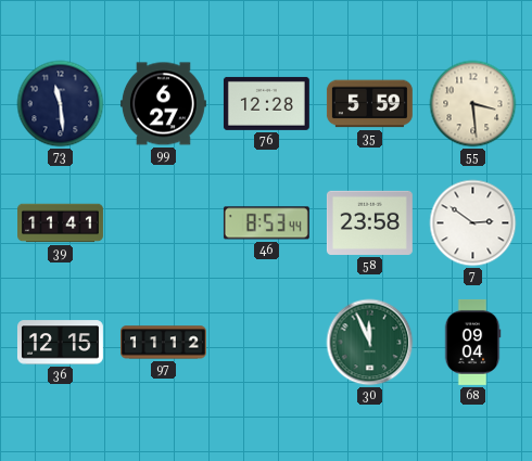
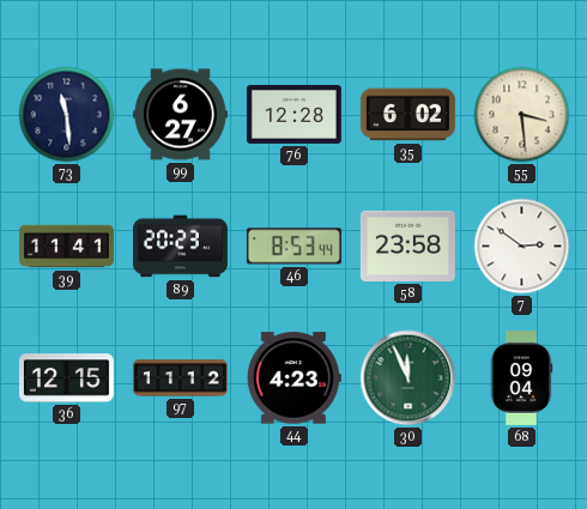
35: 5:59 -> 6:02
89: none -> 20:23
44: none -> 4:23
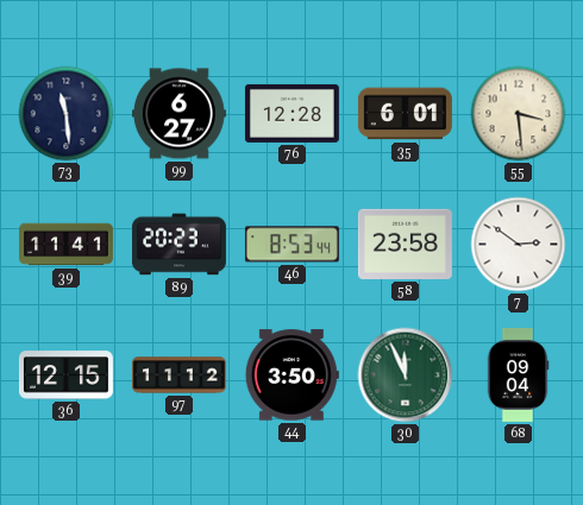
35: 6:02 -> 6:01
44: 4:23 -> 3:50
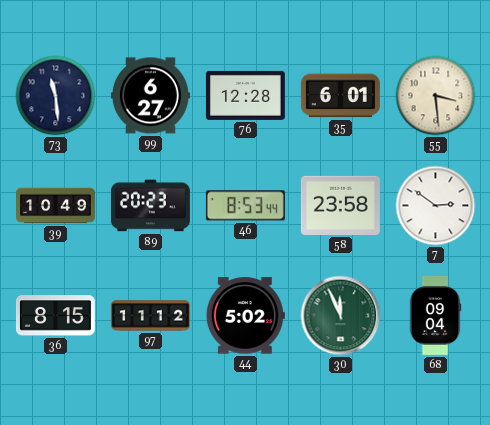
39: 11:41 -> 10:49
36: 12:15 -> 8:15
44: 3:50 -> 5:02
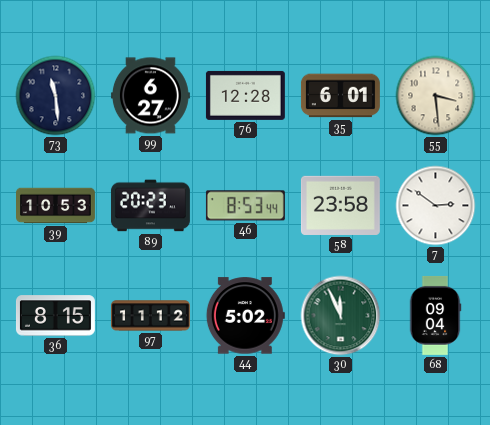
39: 10:49 -> 10:53
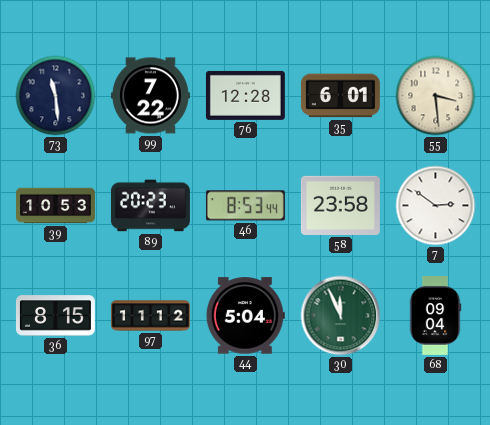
99: 6:27 -> 7:22
44: 5:02 -> 5:04
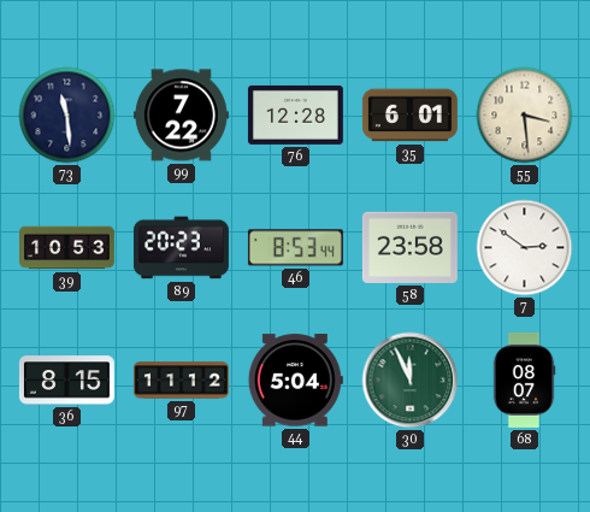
68: 09:04 -> 08:07
